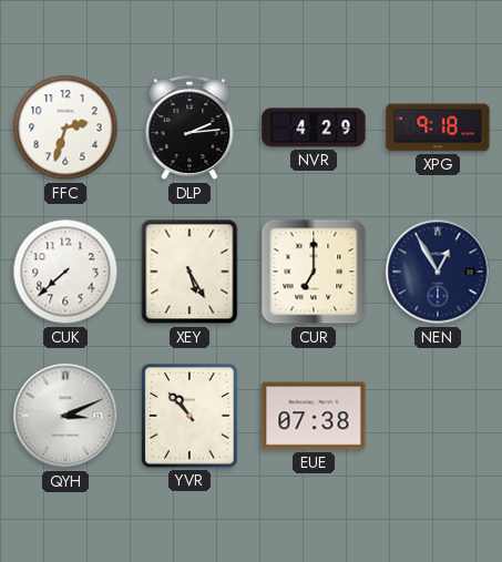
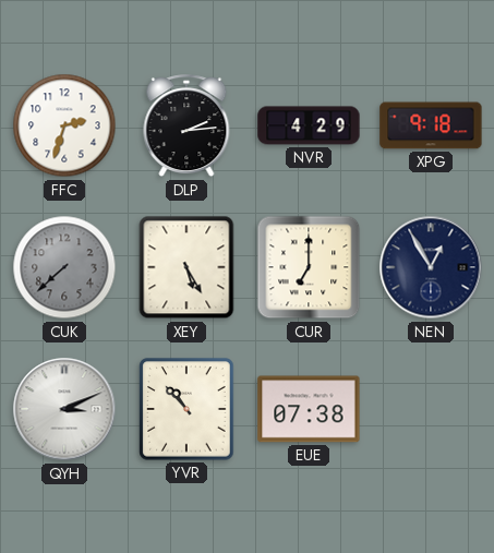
CUK dial: white -> grey
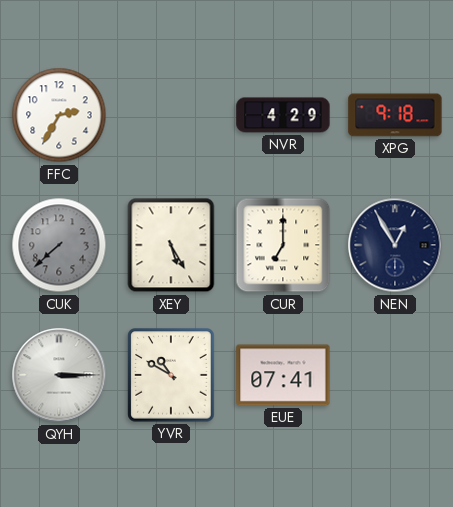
FFC: 2:33 -> 2:35
DLP: 2:14 -> none
QYH: 3:11 -> 3:15
YVR: 10:53 -> 10:50
EUE: 07:38 -> 07:41
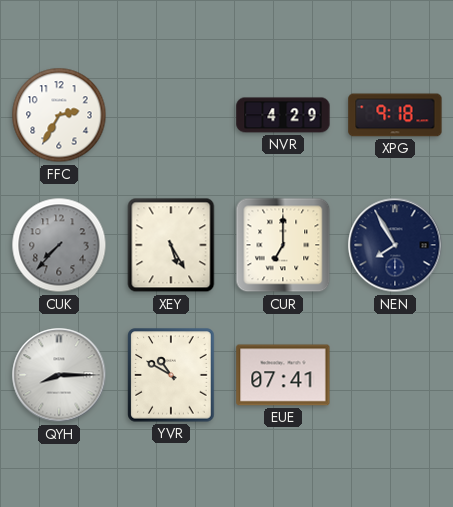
CUK: 7:38 -> 7:37
NEN: 12:55 -> 7:55
QYH: 3:15 -> 8:15
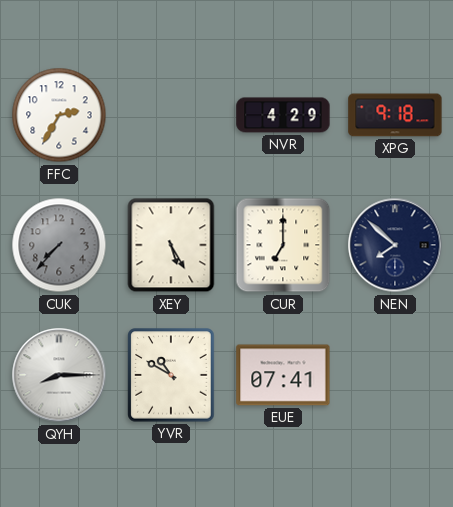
NEN: 7:55 -> 7:52
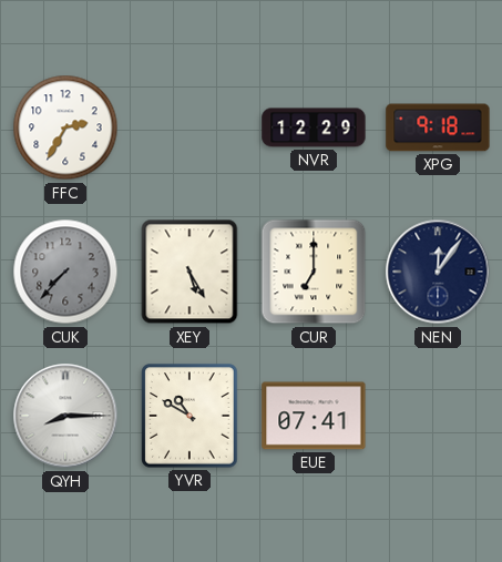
NVR: 4:29 -> 12:29
NEN: 7:52 -> 12:06
